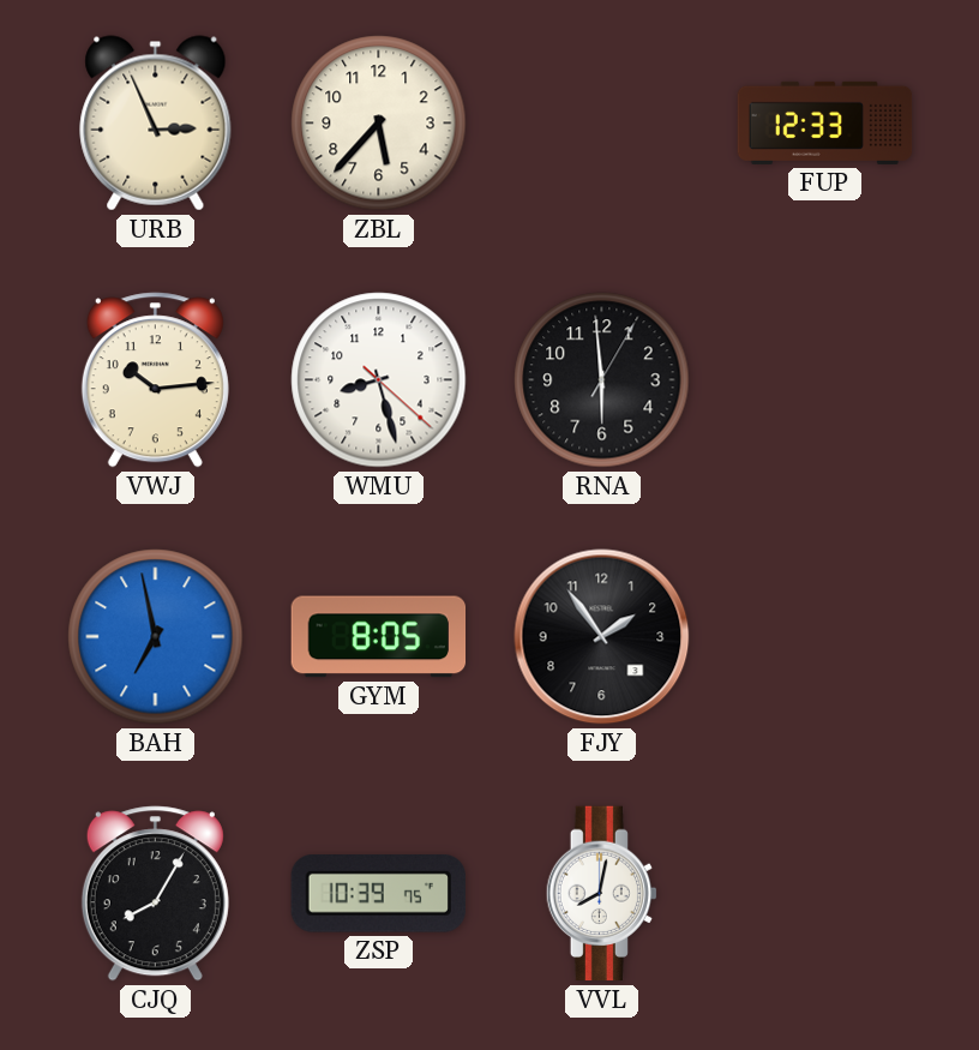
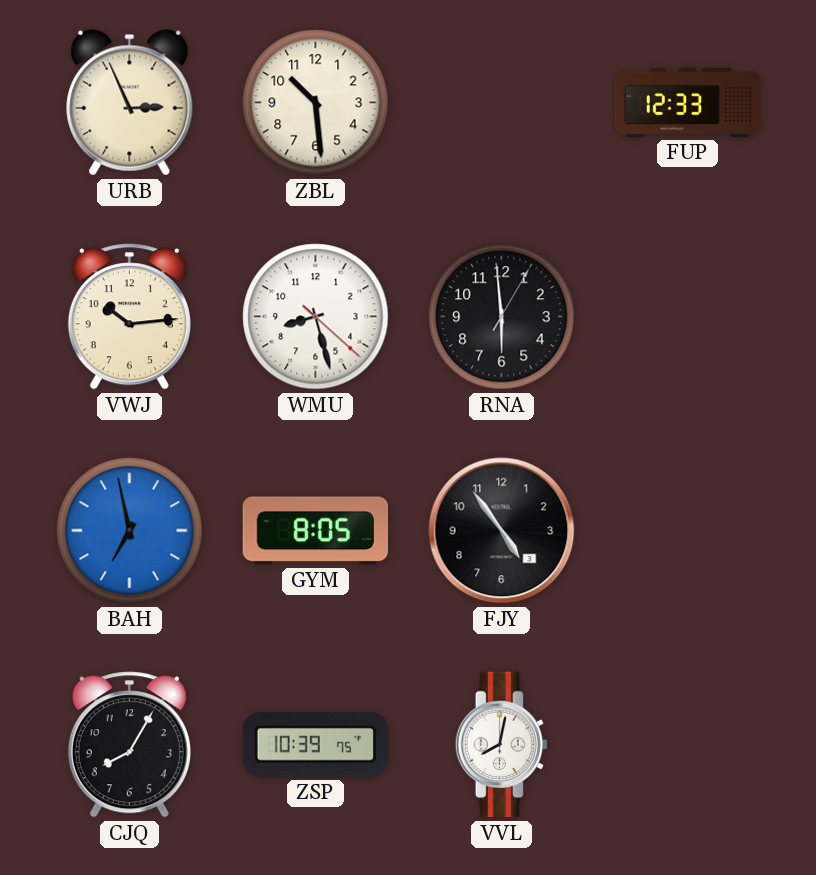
ZBL: 5:37 -> 10:29
FJY: 1:54 -> 4:54
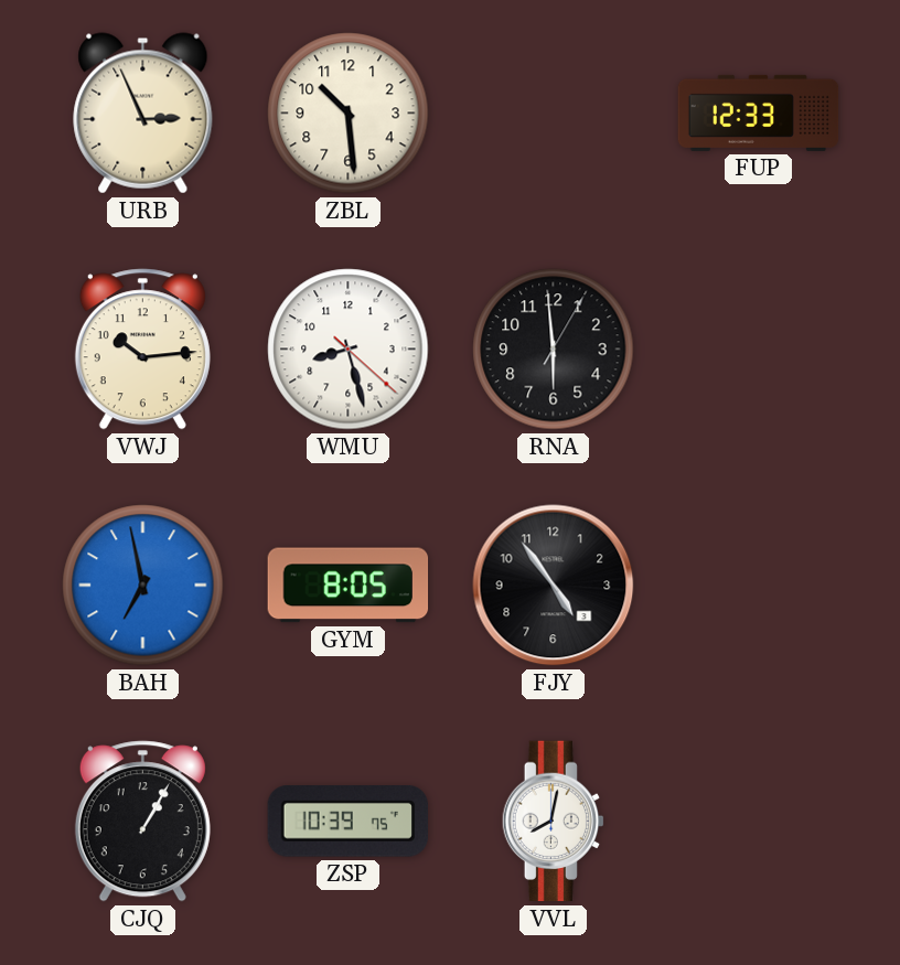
CJQ: 8:05 -> 1:05
